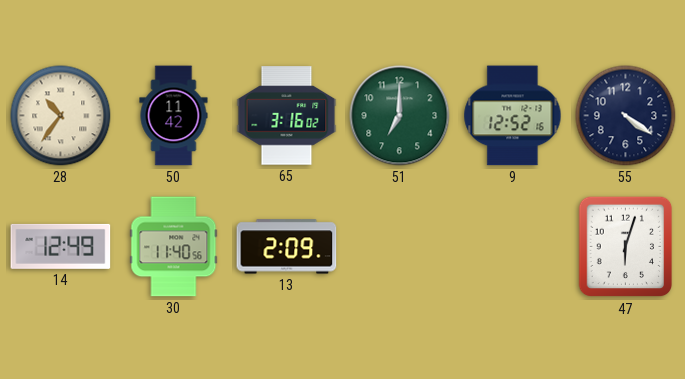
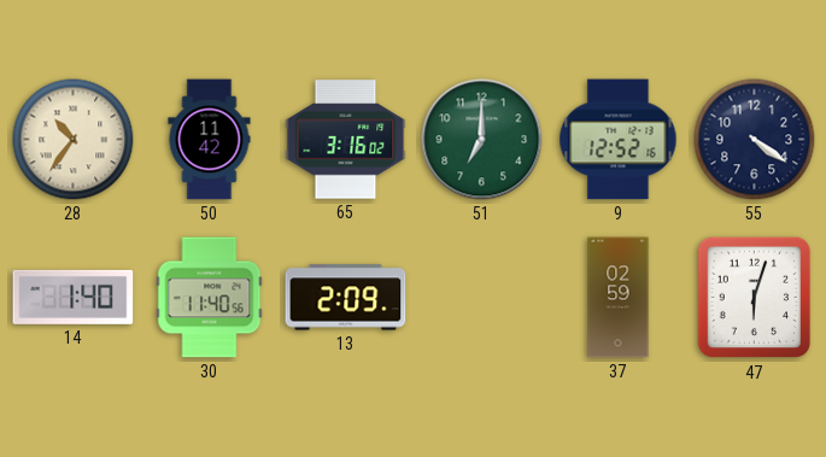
14: 12:49 -> 1:40
37: none -> 02:59
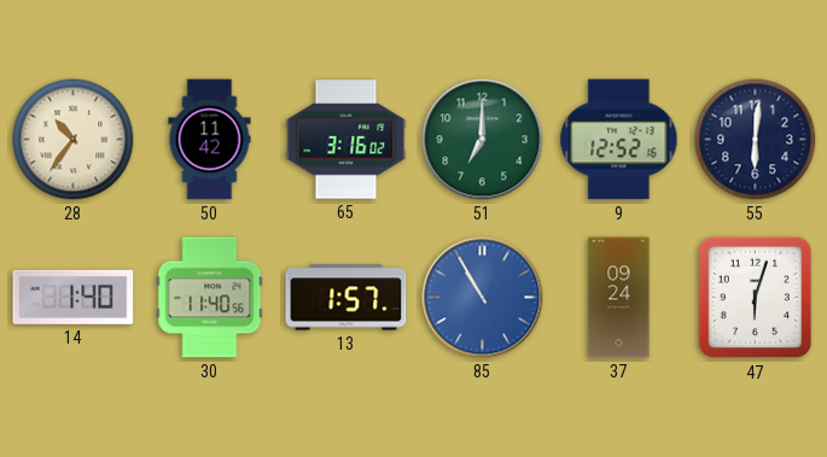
55: 4:21 -> 6:01
13: 2:09 -> 1:57
85: none -> 10:55
37: 02:59 -> 09:24
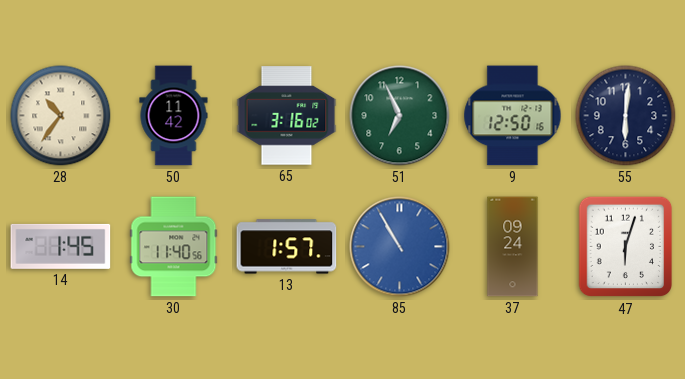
51: 7:00 -> 6:56
9: 12:52 -> 12:50
14: 1:40 -> 1:45
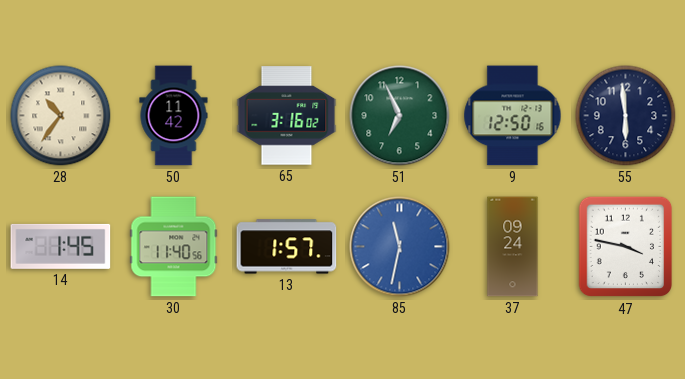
55: 6:01 -> 5:59
85: 10:55 -> 11:32
47: 6:03 -> 3:47
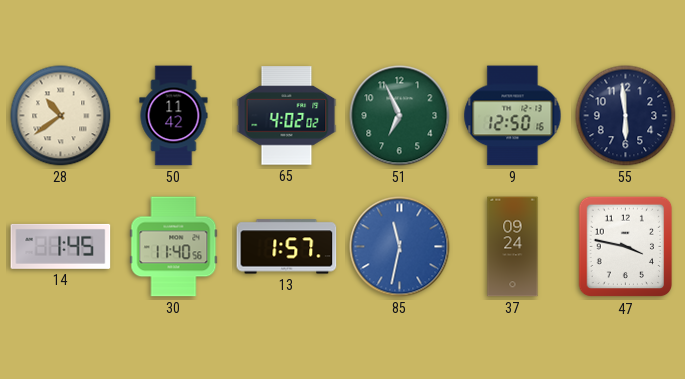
28: 10:36 -> 10:39
65: 3:16 -> 4:02
